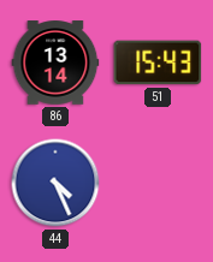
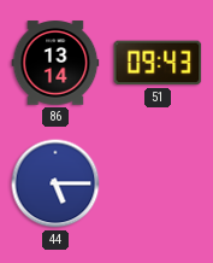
51: 15:43 -> 09:43
44: 4:26 -> 5:15
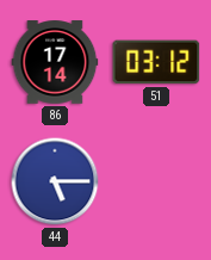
86: 13:14 -> 17:14
51: 09:43 -> 03:12
